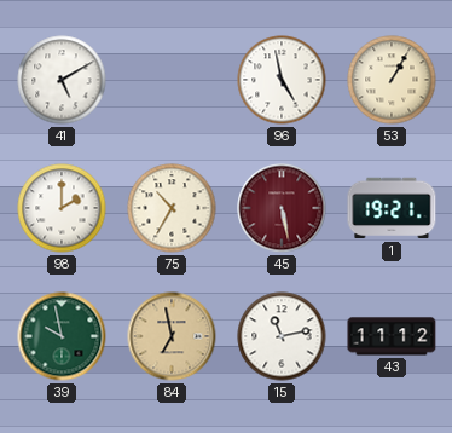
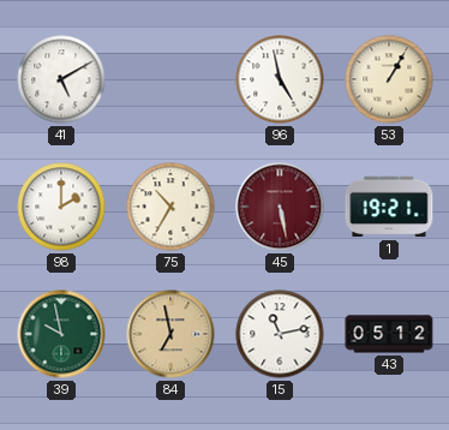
43: 11:12 -> 05:12
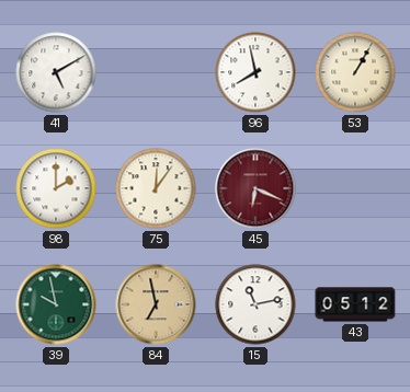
96: 4:58 -> 7:58
75: 10:35 -> 12:06
45: 5:28 -> 6:19
1: 19:21 -> none
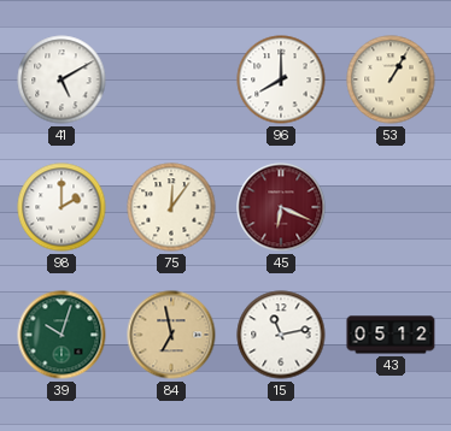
96: 7:58 -> 8:00
39: 9:58 -> 10:03
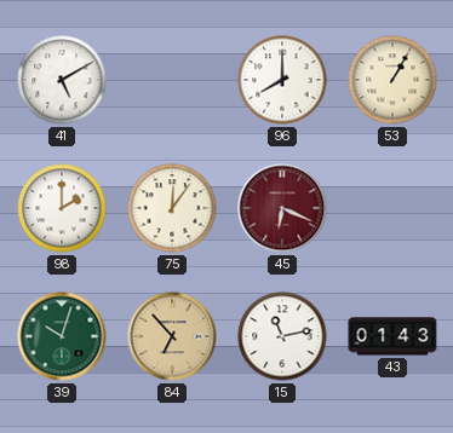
84: 6:58 -> 6:53
43: 05:12 -> 01:43
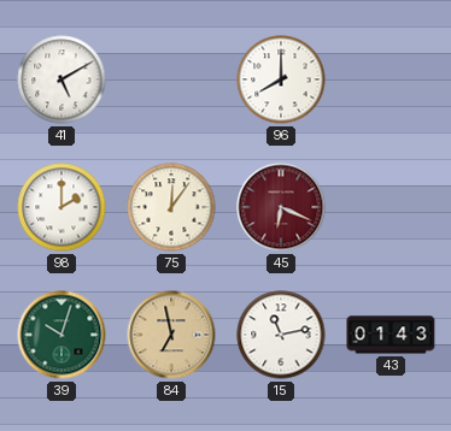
53: 1:05 -> none
84: 6:53 -> 6:58
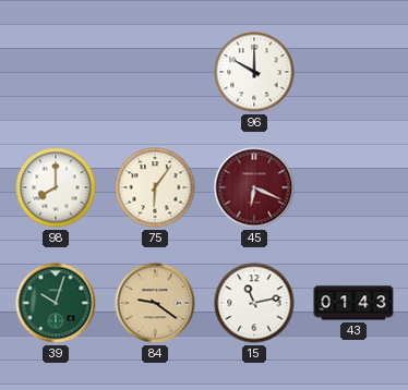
41: 5:10 -> none
96: 8:00 -> 10:00
98: 2:00 -> 8:00
75: 12:06 -> 6:06
84: 6:58 -> 9:21
